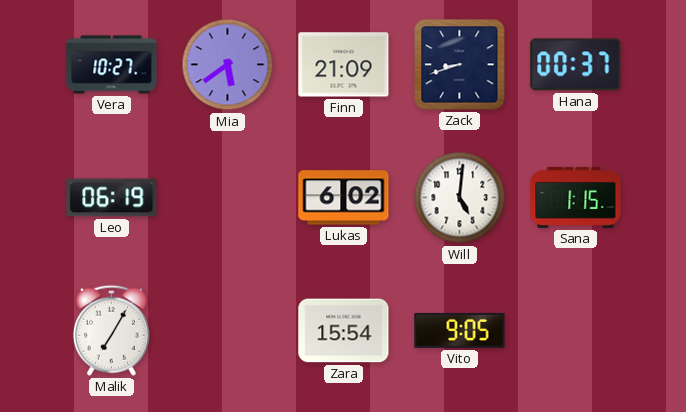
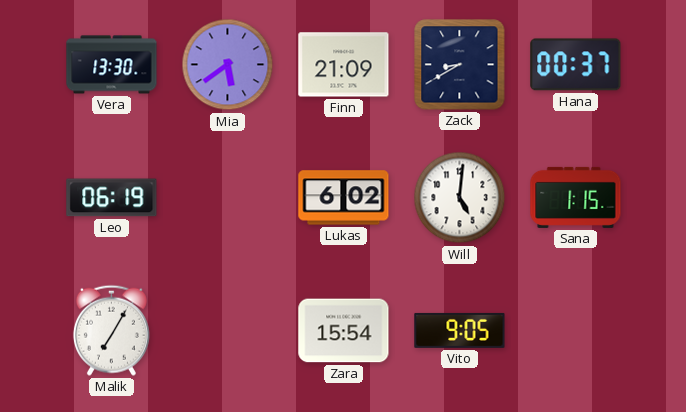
Vera: 10:27 -> 13:30
Zack: 8:42 -> 8:40
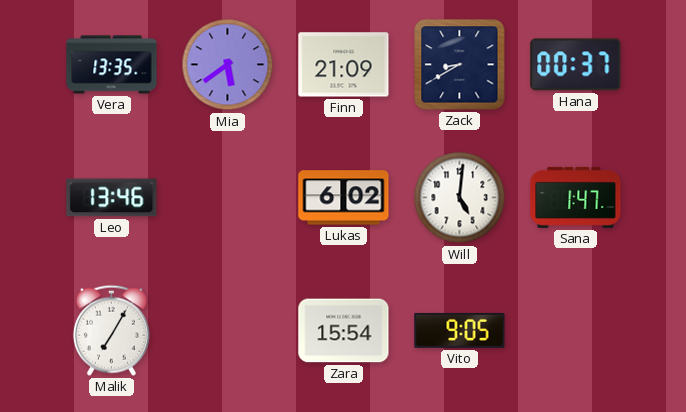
Vera: 13:30 -> 13:35
Leo: 06:19 -> 13:46
Sana: 1:15 -> 1:47
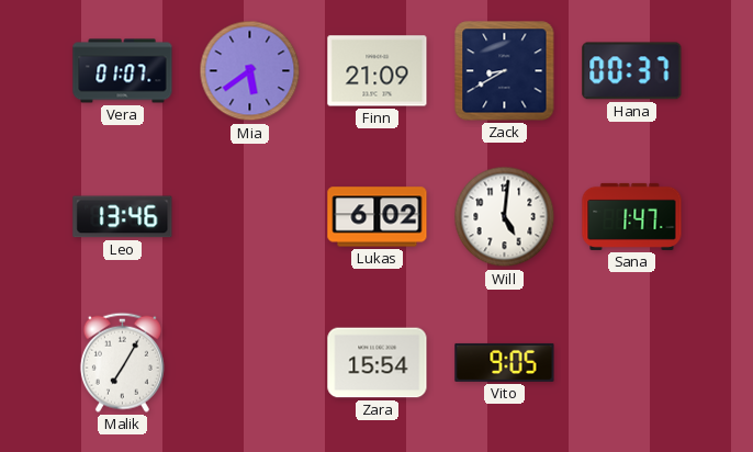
Vera: 13:35 -> 01:07
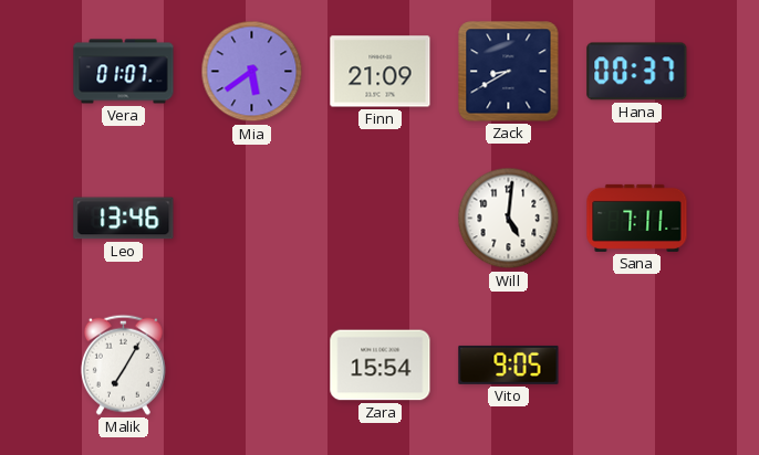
Lukas: 6:02 -> none
Sana: 1:47 -> 7:11
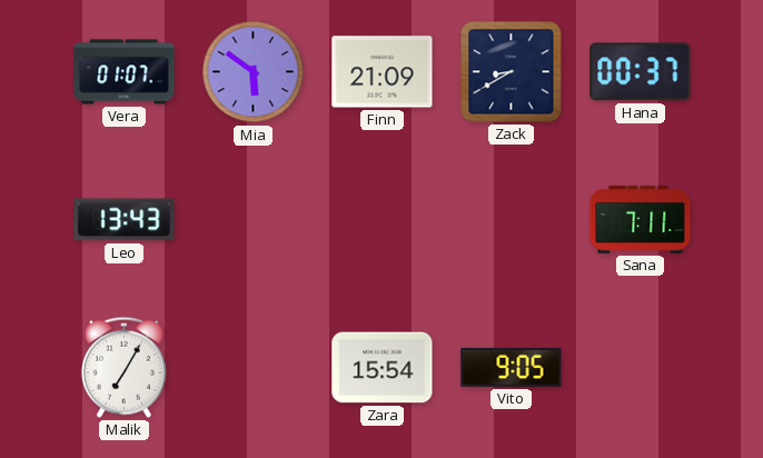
Mia: 5:39 -> 5:51
Leo: 13:46 -> 13:43
Will: 5:01 -> none
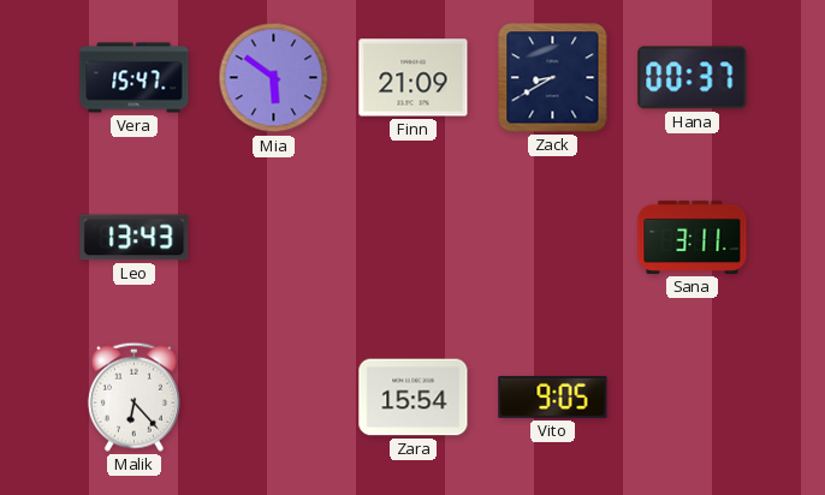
Vera: 01:07 -> 15:47
Sana: 7:11 -> 3:11
Malik: 7:05 -> 6:23
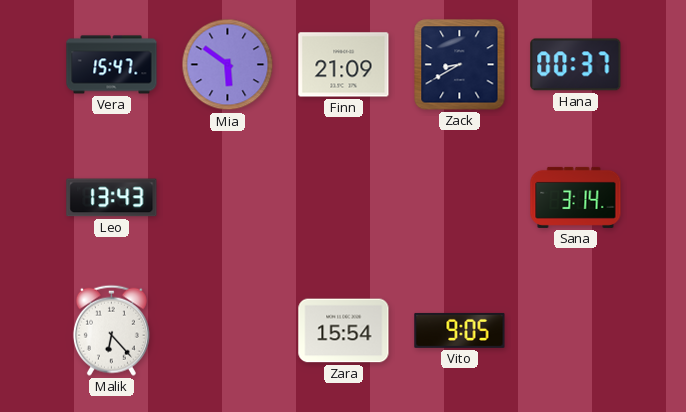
Sana: 3:11 -> 3:14
